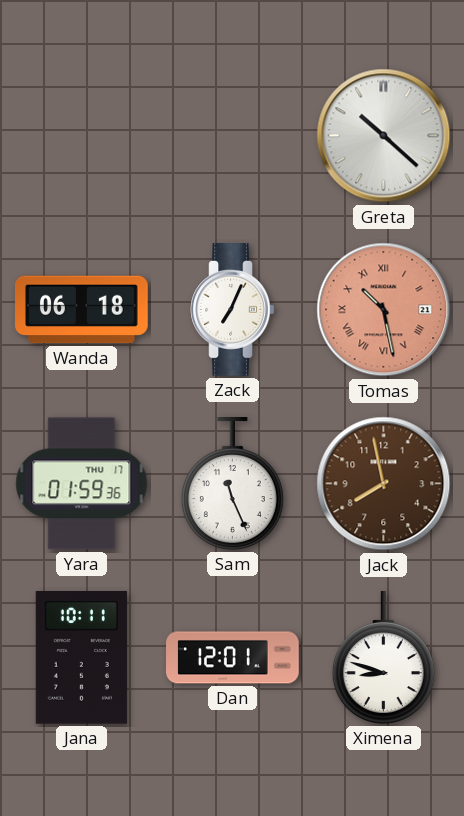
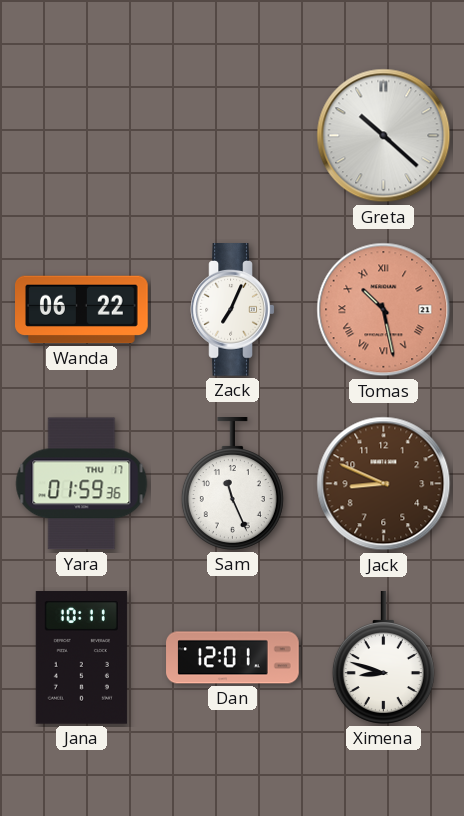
Wanda: 06:18 -> 06:22
Jack: 7:58 -> 8:49
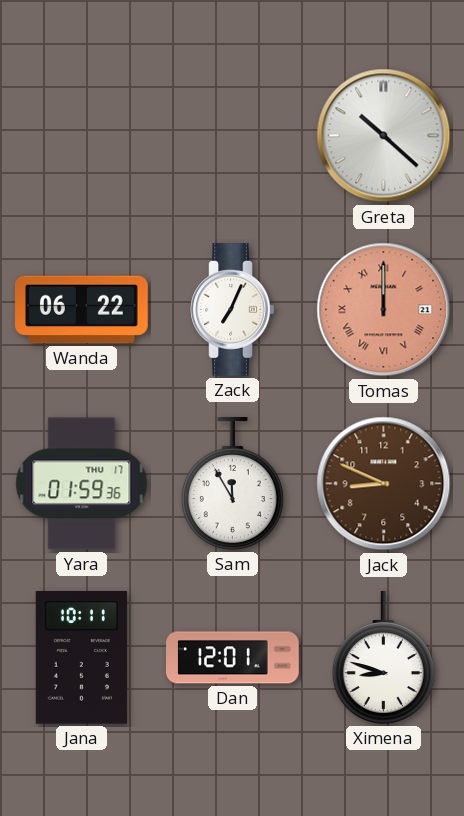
Tomas: 10:28 -> 12:00
Sam: 11:26 -> 11:55
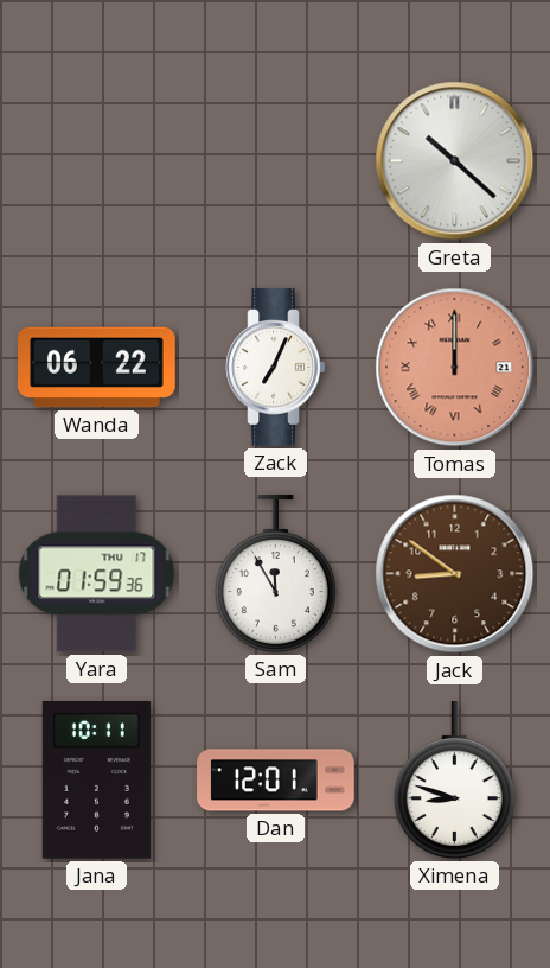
Jack: 8:49 -> 8:51
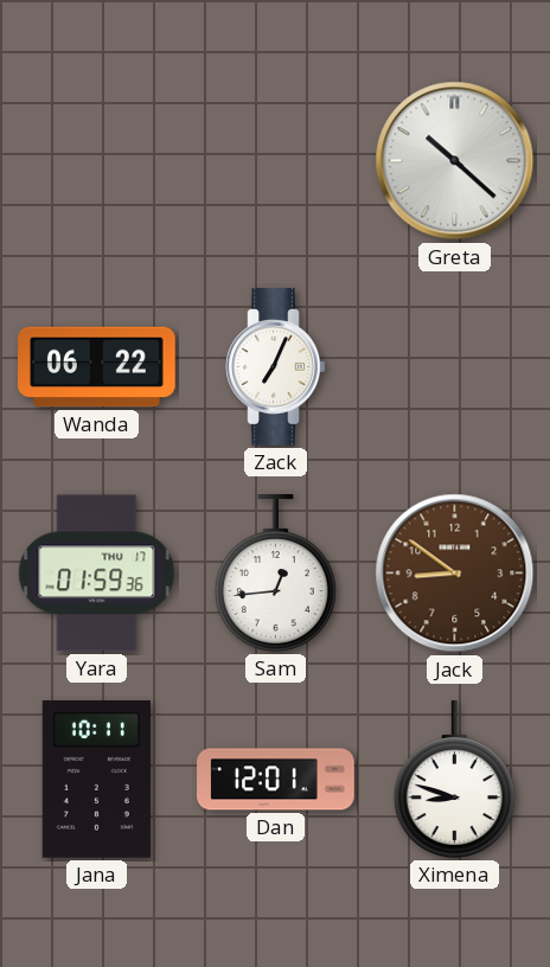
Tomas: 12:00 -> none
Sam: 11:55 -> 12:44
